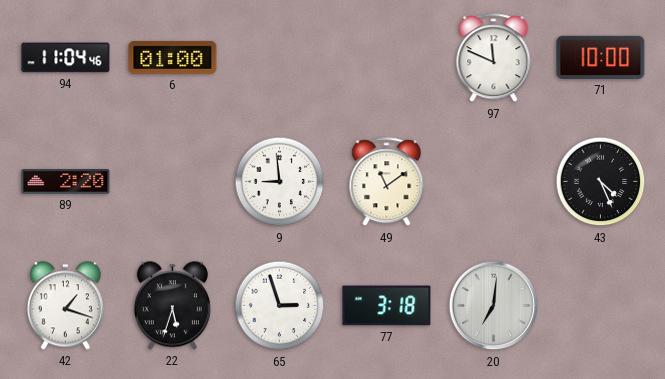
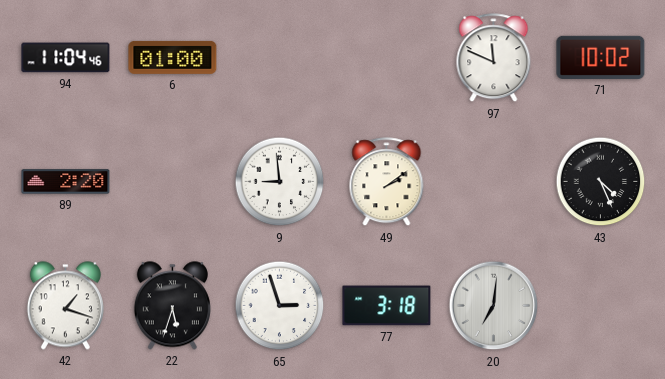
71: 10:00 -> 10:02
49: 11:09 -> 2:09
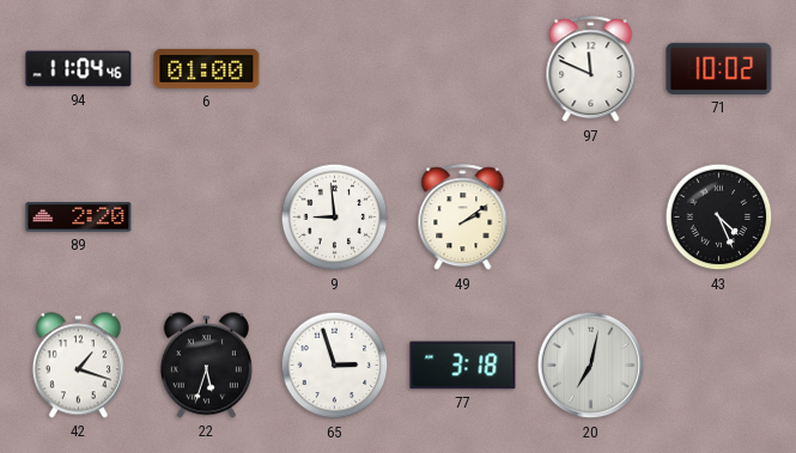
20: 7:01 -> 7:02
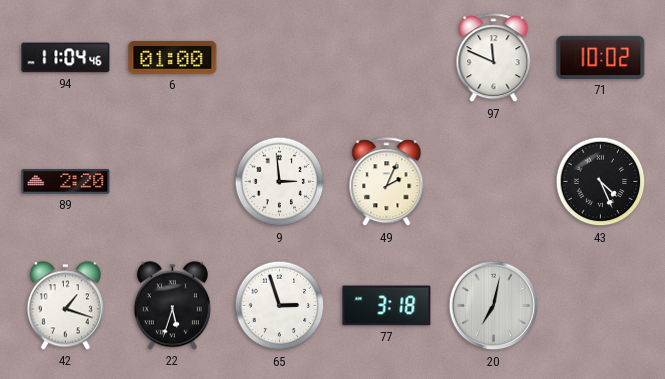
9: 8:59 -> 2:59
49: 2:09 -> 2:04
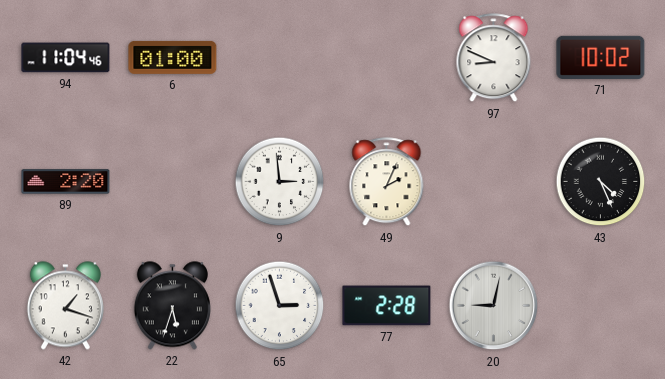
97: 11:49 -> 8:49
77: 3:18 -> 2:28
20: 7:02 -> 9:02
